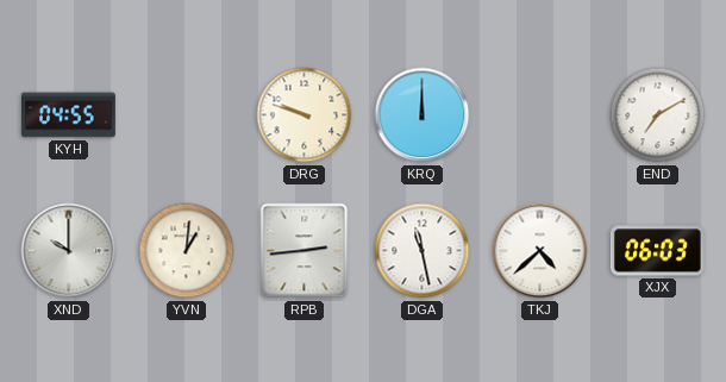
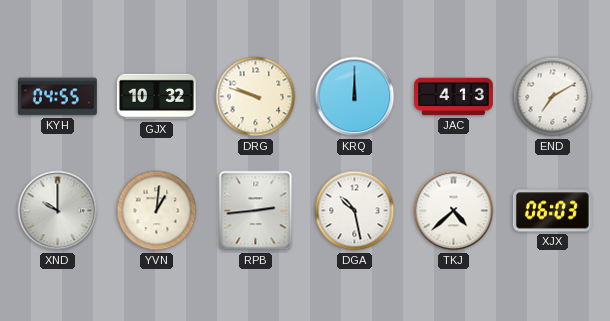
GJX: none -> 10:32
JAC: none -> 4:13
DGA: 11:28 -> 10:28
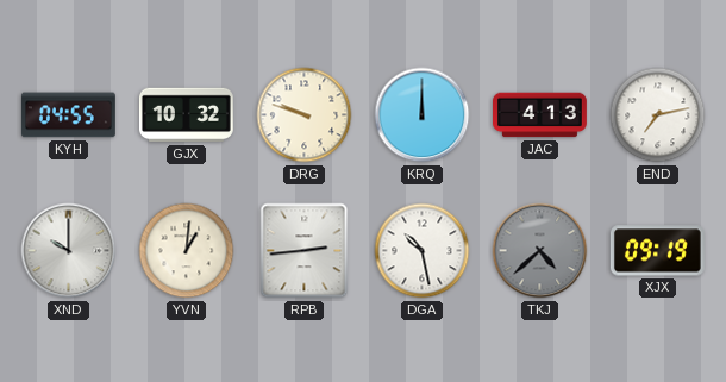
END: 7:10 -> 7:13
TKJ dial: white -> grey
XJX: 06:03 -> 09:19
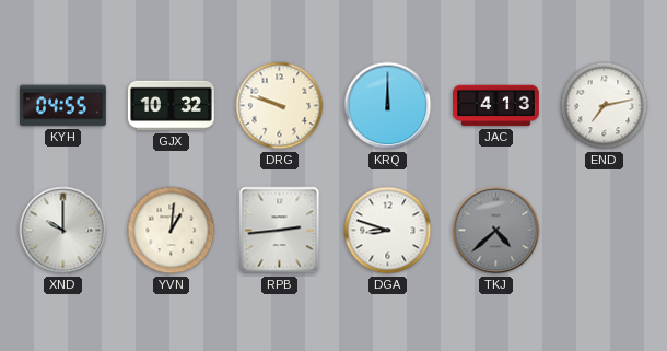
DGA: 10:28 -> 8:48
XJX: 09:19 -> none
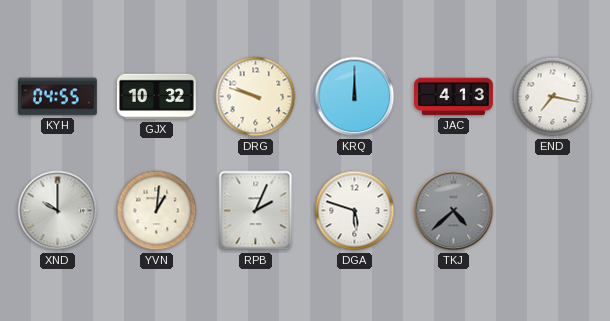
END: 7:13 -> 7:17
RPB: 2:44 -> 2:04
DGA: 8:48 -> 5:48
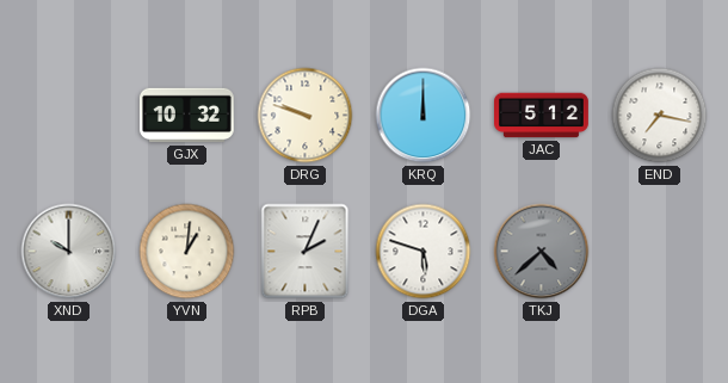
KYH: 04:55 -> none
JAC: 4:13 -> 5:12
